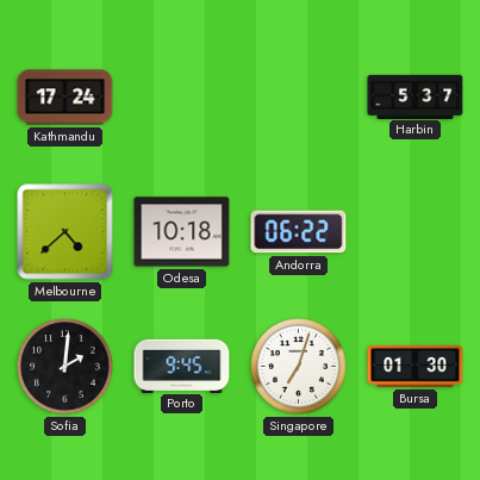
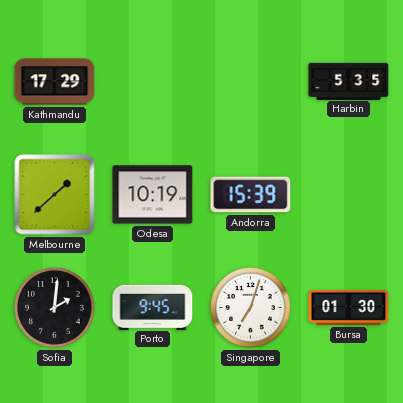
Kathmandu: 17:24 -> 17:29
Harbin: 5:37 -> 5:35
Melbourne: 4:38 -> 1:38
Odesa: 10:18 -> 10:19
Andorra: 06:22 -> 15:39
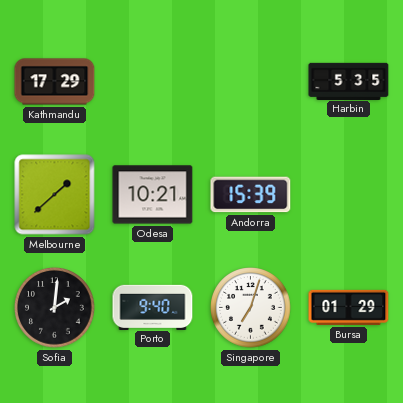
Odesa: 10:19 -> 10:21
Porto: 9:45 -> 9:40
Bursa: 01:30 -> 01:29
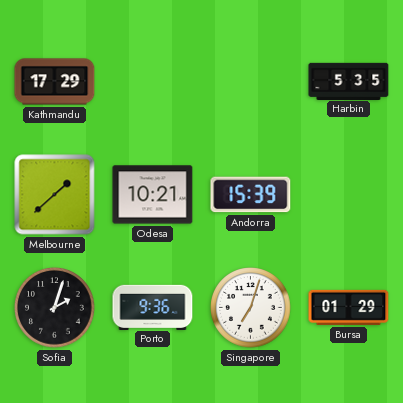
Sofia: 2:01 -> 2:03
Porto: 9:40 -> 9:36
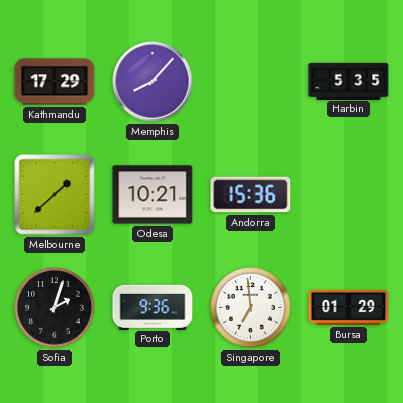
Memphis: none -> 8:07
Andorra: 15:39 -> 15:36
Singapore: 7:03 -> 6:59
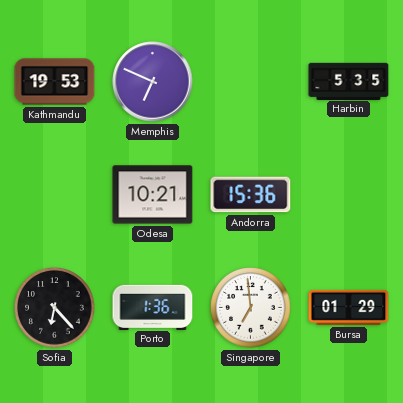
Kathmandu: 17:29 -> 19:53
Memphis: 8:07 -> 6:49
Melbourne: 1:38 -> none
Sofia: 2:03 -> 6:23
Porto: 9:36 -> 1:36
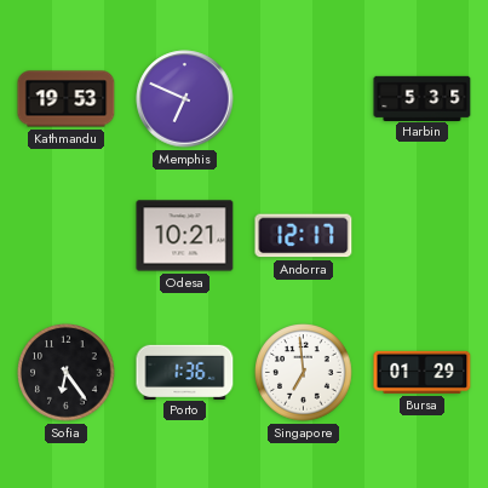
Andorra: 15:36 -> 12:17
Sofia: 6:23 -> 6:24
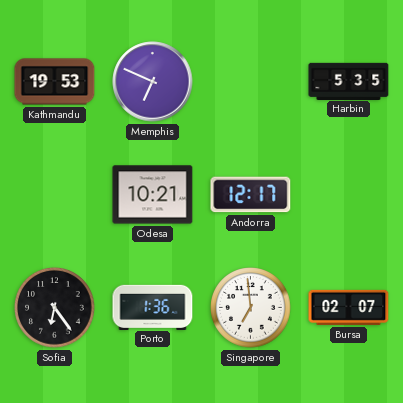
Bursa: 01:29 -> 02:07
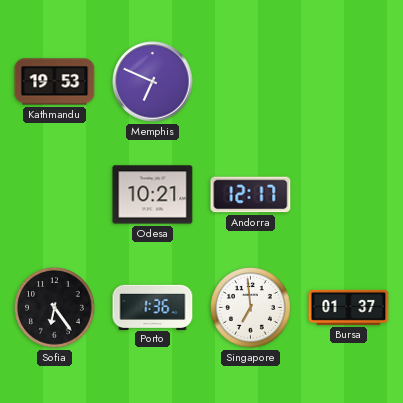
Harbin: 5:35 -> none
Bursa: 02:07 -> 01:37
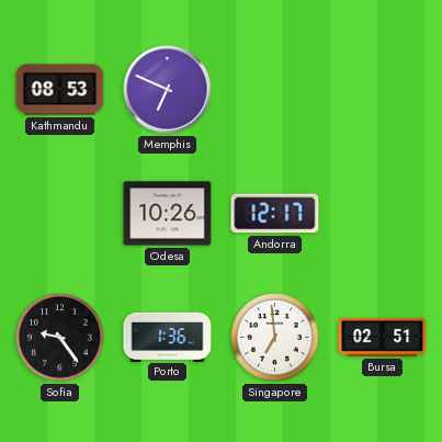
Kathmandu: 19:53 -> 08:53
Odesa: 10:21 -> 10:26
Sofia: 6:24 -> 9:24
Bursa: 01:37 -> 02:51
